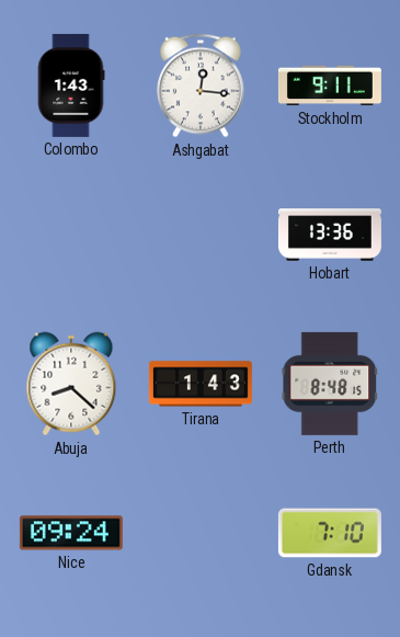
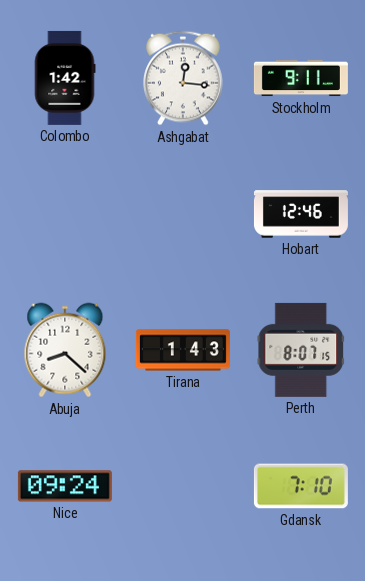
Colombo: 1:43 -> 1:42
Hobart: 13:36 -> 12:46
Perth: 8:48 -> 8:07
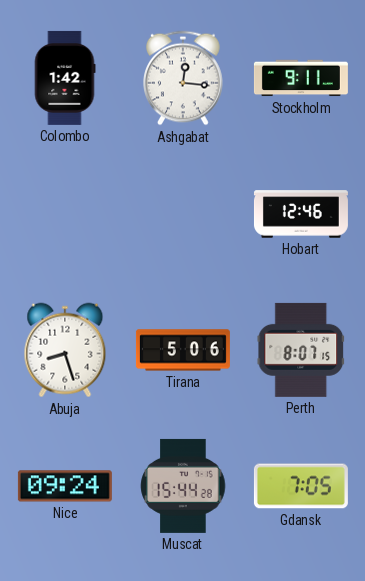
Abuja: 8:22 -> 8:27
Tirana: 1:43 -> 5:06
Muscat: none -> 15:44
Gdansk: 7:10 -> 7:05
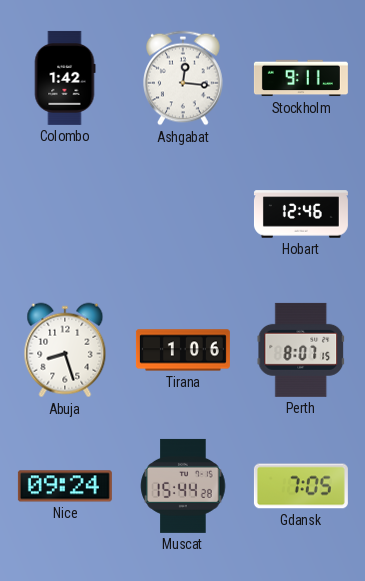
Tirana: 5:06 -> 1:06
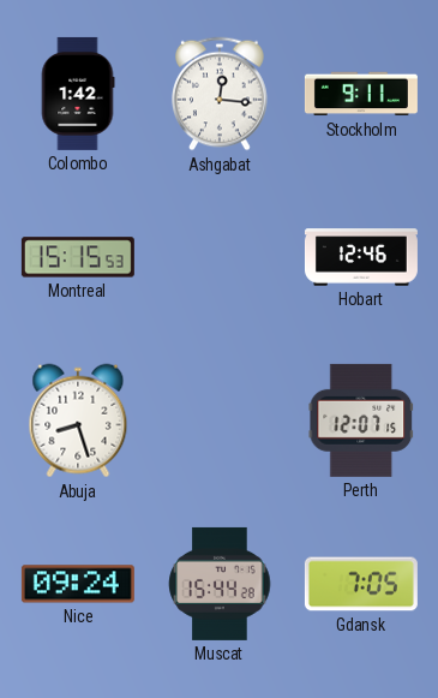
Montreal: none -> 15:15
Tirana: 1:06 -> none
Perth: 8:07 -> 12:07
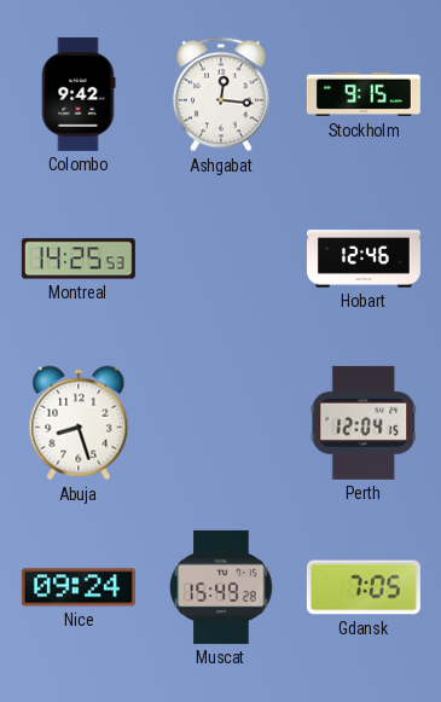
Colombo: 1:42 -> 9:42
Stockholm: 9:11 -> 9:15
Montreal: 15:15 -> 14:25
Perth: 12:07 -> 12:04
Muscat: 15:44 -> 15:49
